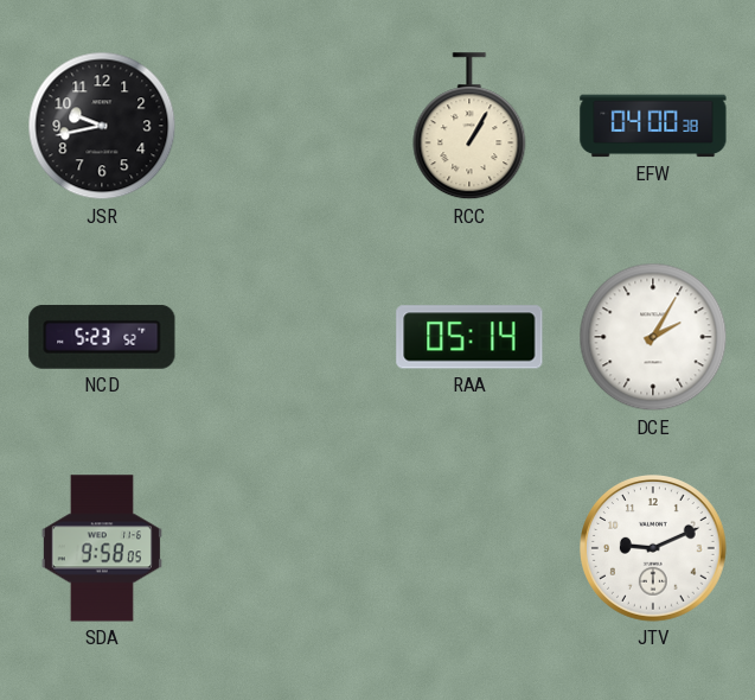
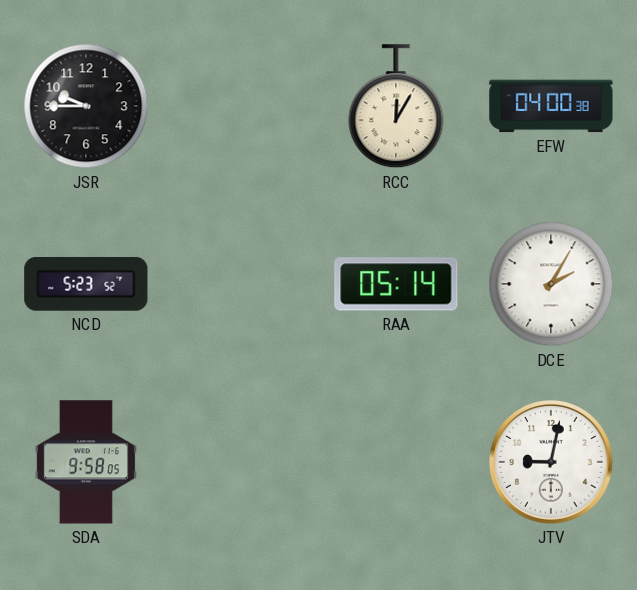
JSR: 9:43 -> 9:45
RCC: 1:05 -> 12:05
JTV: 9:11 -> 9:02
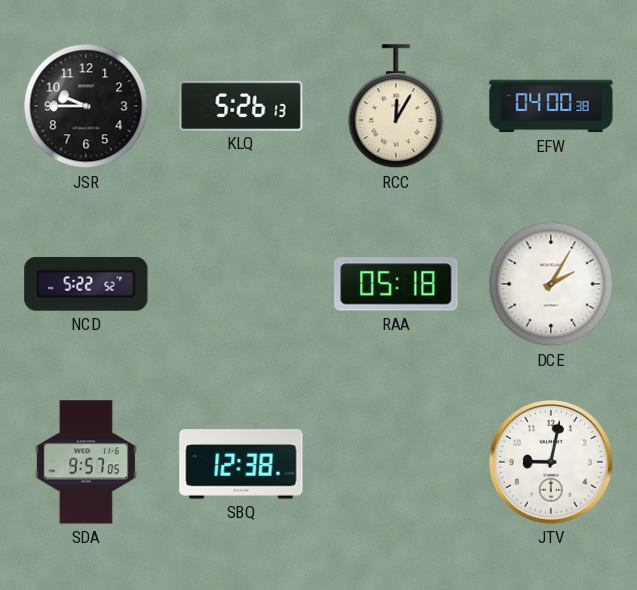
KLQ: none -> 5:26
NCD: 5:23 -> 5:22
RAA: 05:14 -> 05:18
SDA: 9:58 -> 9:57
SBQ: none -> 12:38
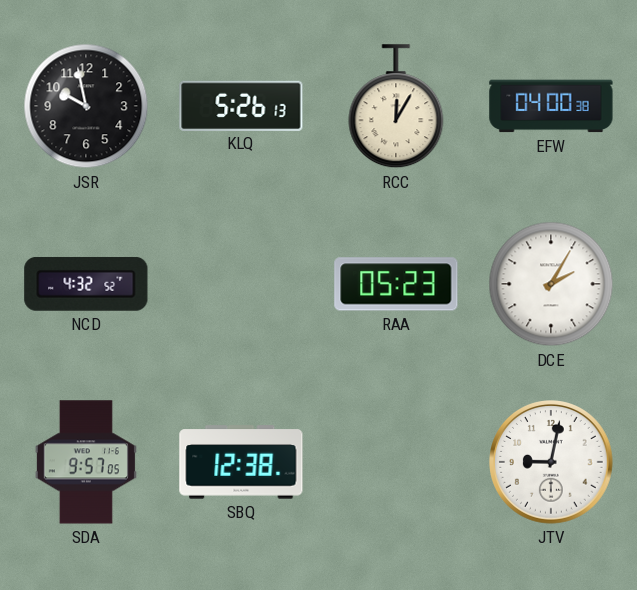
JSR: 9:45 -> 9:58
NCD: 5:22 -> 4:32
RAA: 05:18 -> 05:23
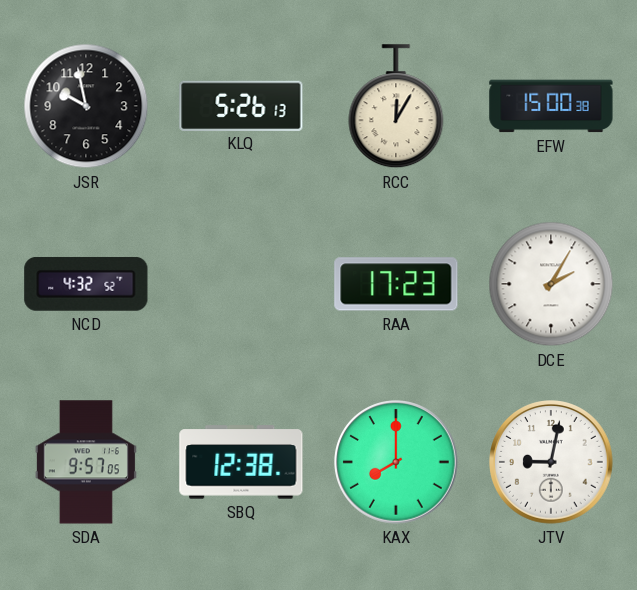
EFW: 04:00 -> 15:00
RAA: 05:23 -> 17:23
KAX: none -> 8:00
